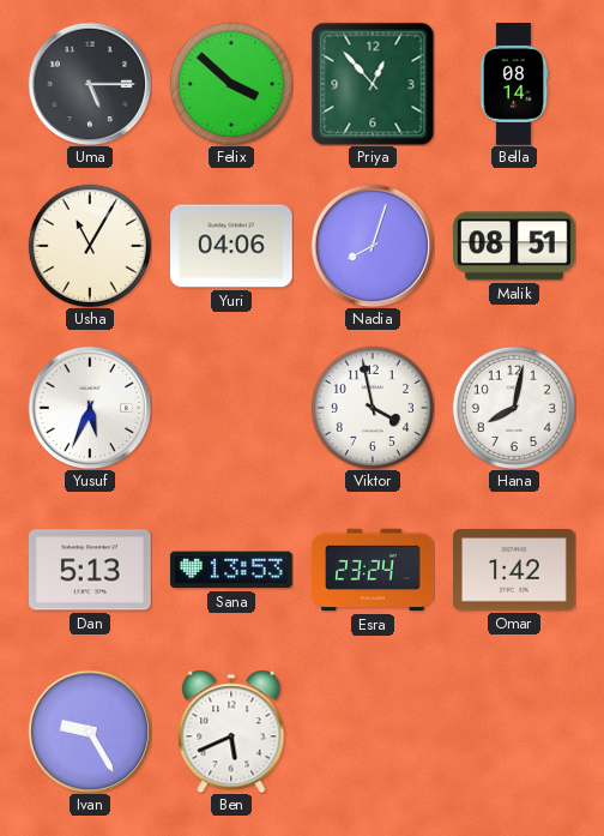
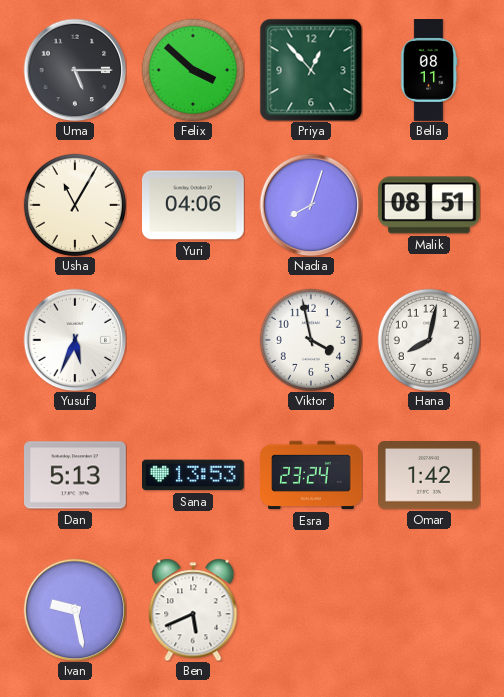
Bella: 08:14 -> 08:11
Ivan: 9:25 -> 9:28
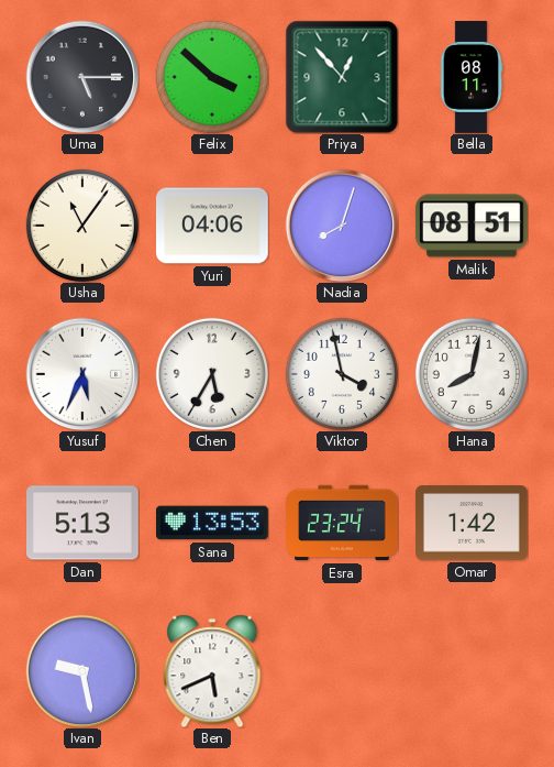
Usha: 11:05 -> 11:06
Chen: none -> 5:35
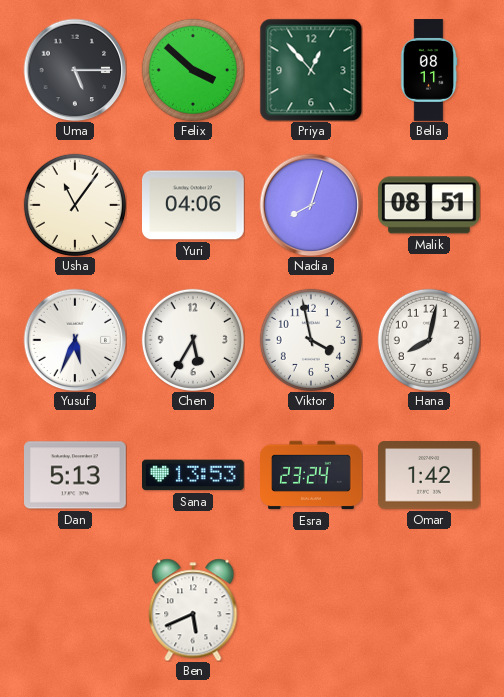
Ivan: 9:28 -> none
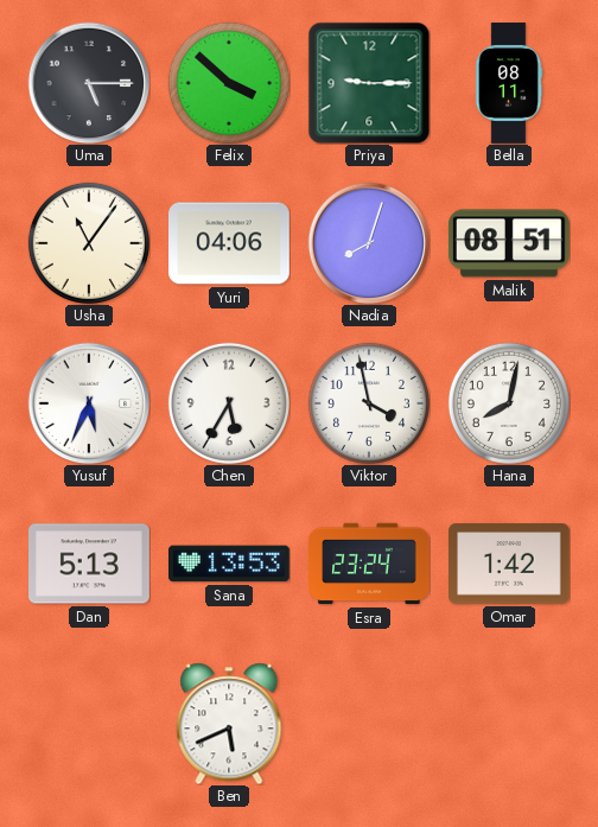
Priya: 12:53 -> 9:15
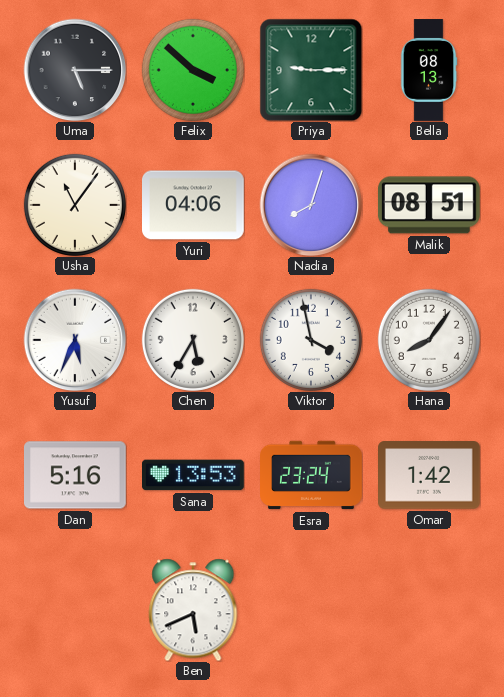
Bella: 08:11 -> 08:13
Hana: 8:02 -> 8:06
Dan: 5:13 -> 5:16
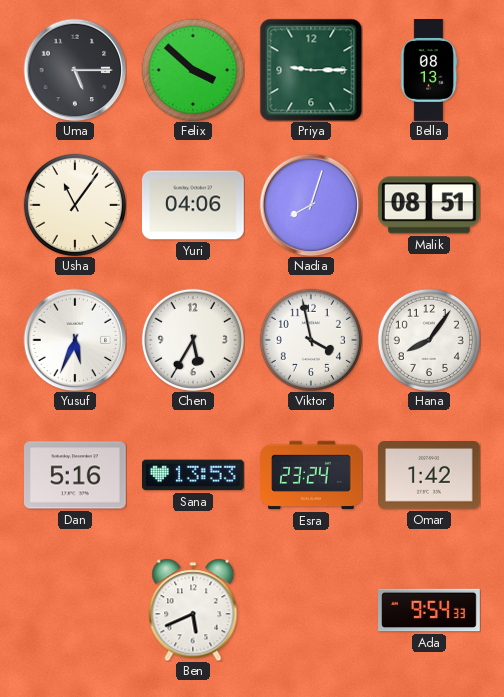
Ada: none -> 9:54
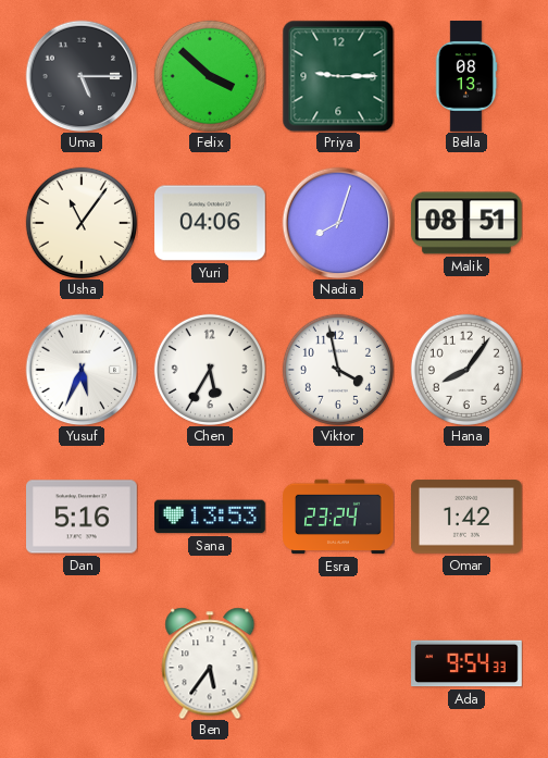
Ben: 5:41 -> 5:36
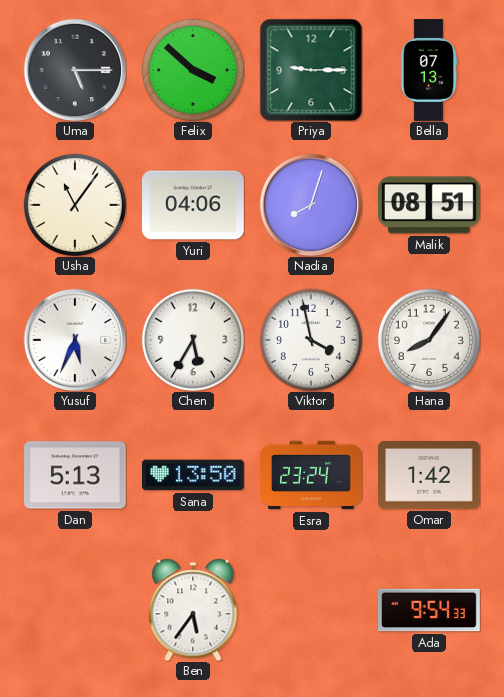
Bella: 08:13 -> 07:13
Dan: 5:16 -> 5:13
Sana: 13:53 -> 13:50
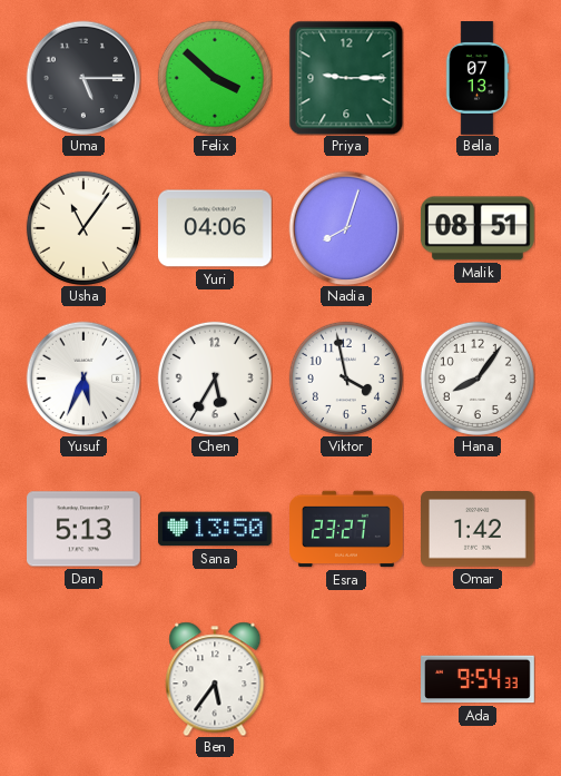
Esra: 23:24 -> 23:27
